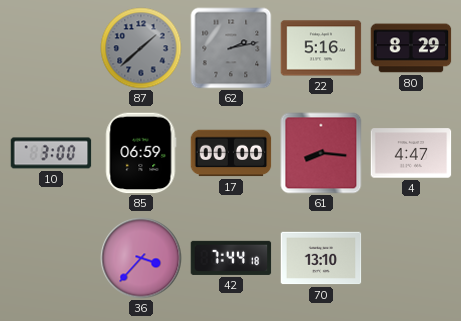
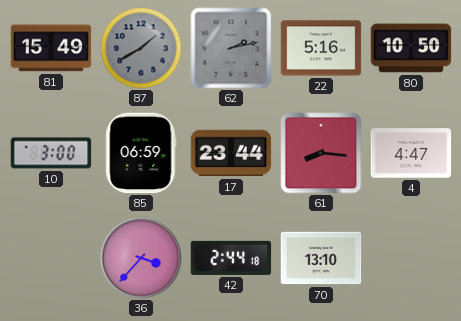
81: none -> 15:49
87: 1:38 -> 1:40
80: 8:29 -> 10:50
17: 00:00 -> 23:44
42: 7:44 -> 2:44
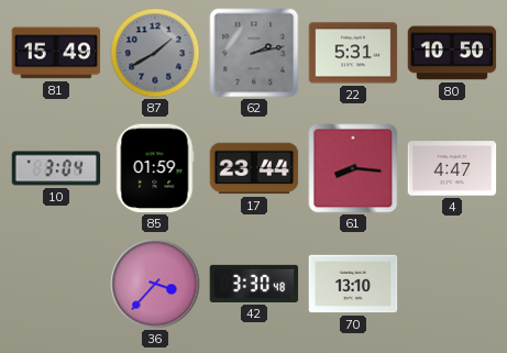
22: 5:16 -> 5:31
10: 3:00 -> 3:04
85: 06:59 -> 01:59
42: 2:44 -> 3:30
